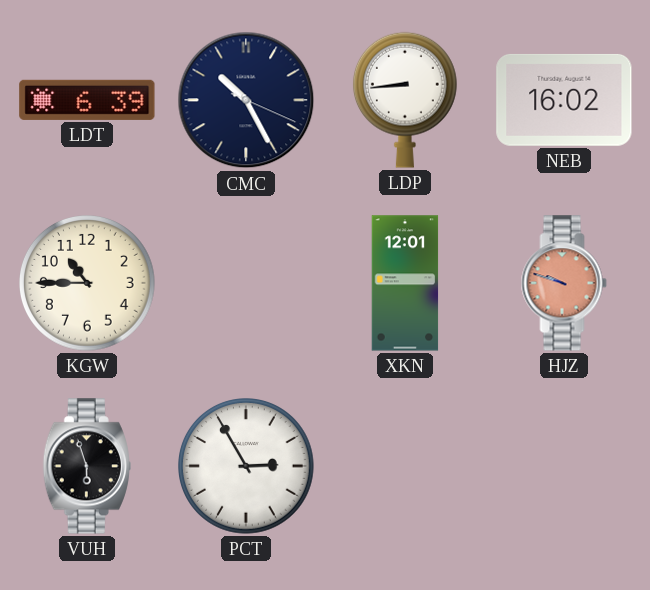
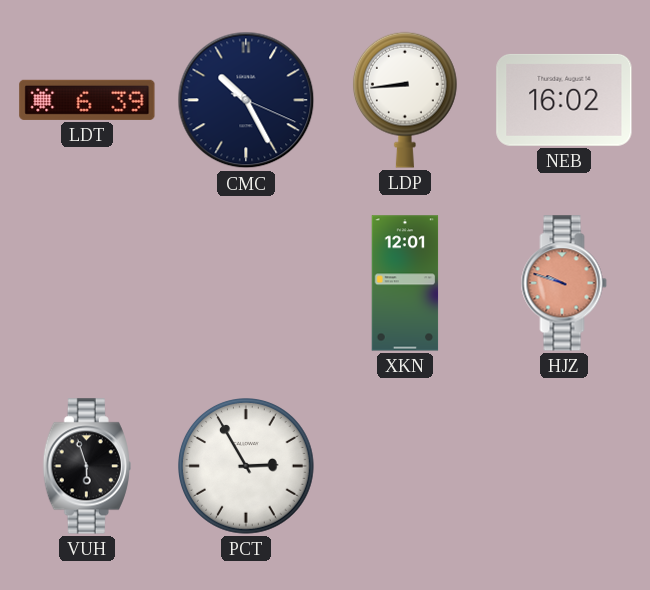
KGW: 10:45 -> none
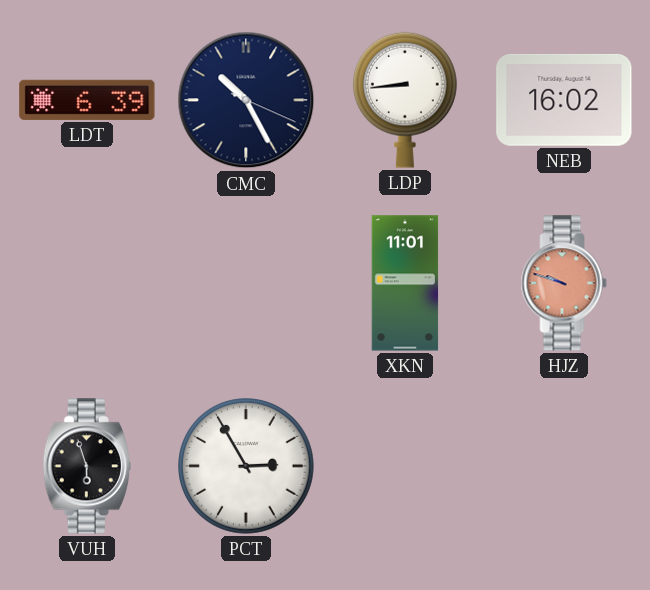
XKN: 12:01 -> 11:01
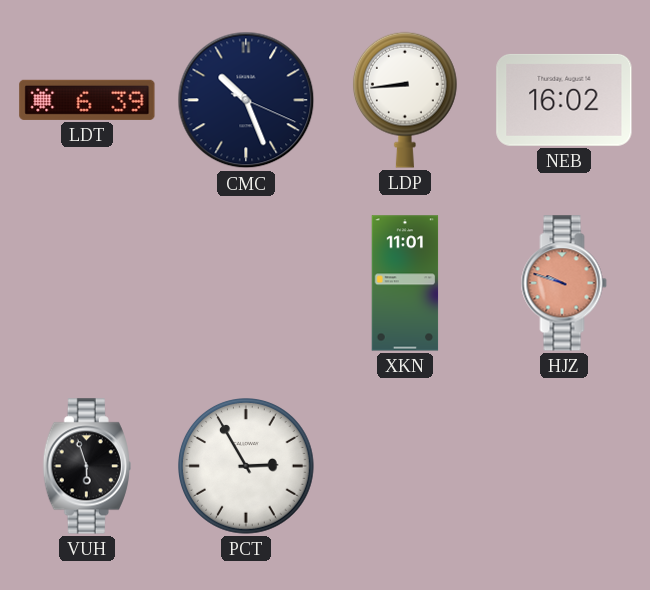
CMC: 10:25 -> 10:26
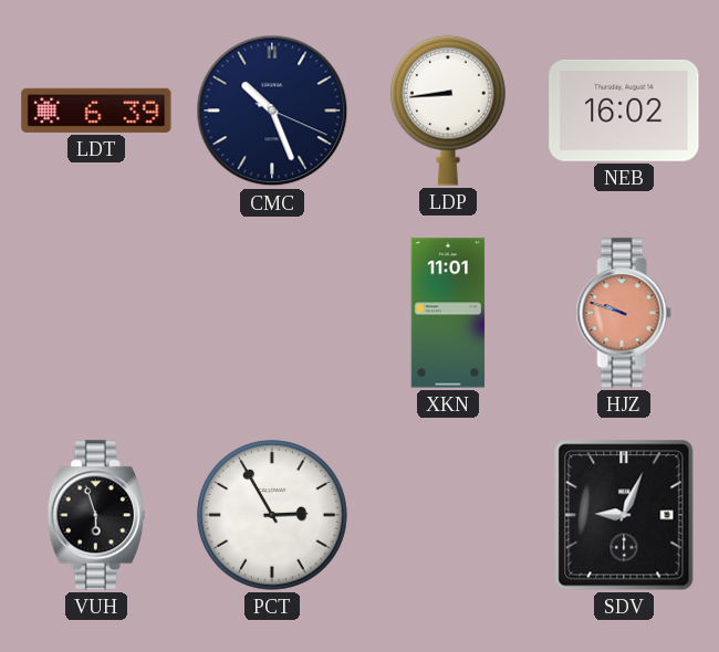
SDV: none -> 9:04
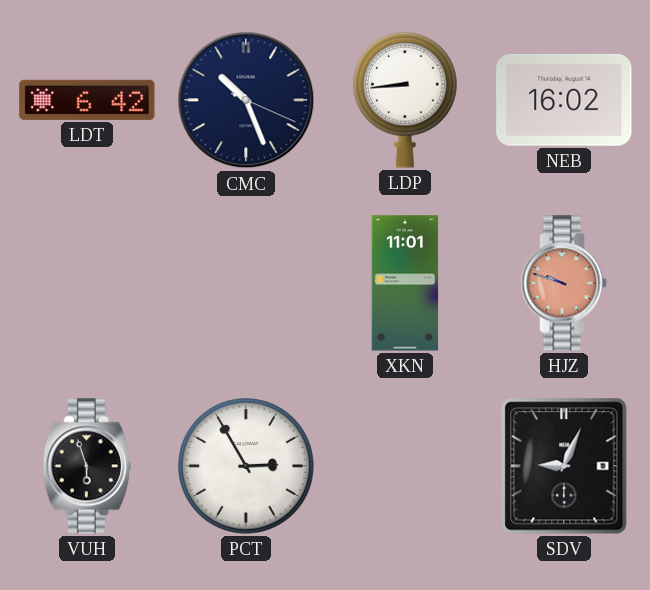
LDT: 6:39 -> 6:42
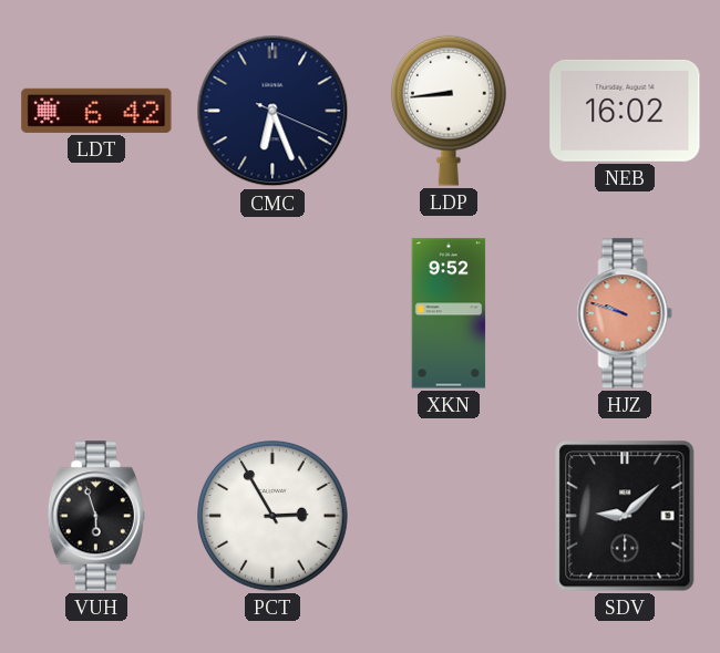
CMC: 10:26 -> 6:26
XKN: 11:01 -> 9:52
SDV: 9:04 -> 9:08
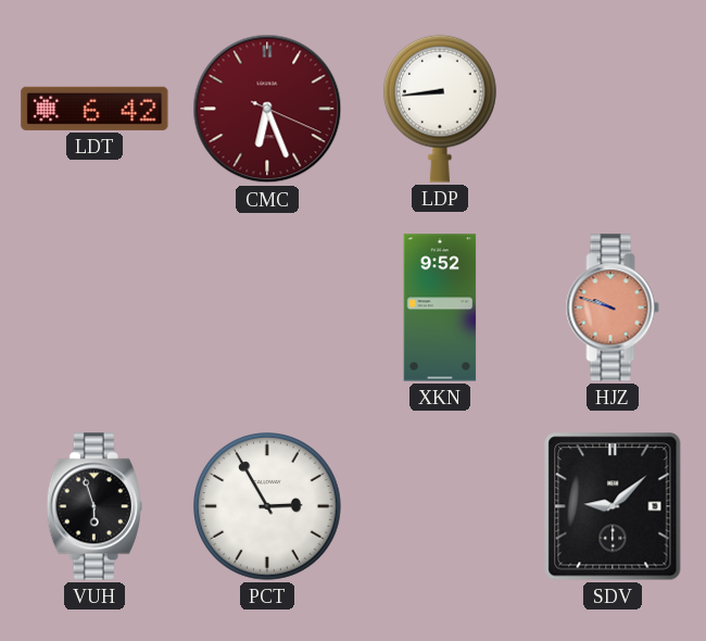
CMC dial: navy -> burgundy
NEB: 16:02 -> none
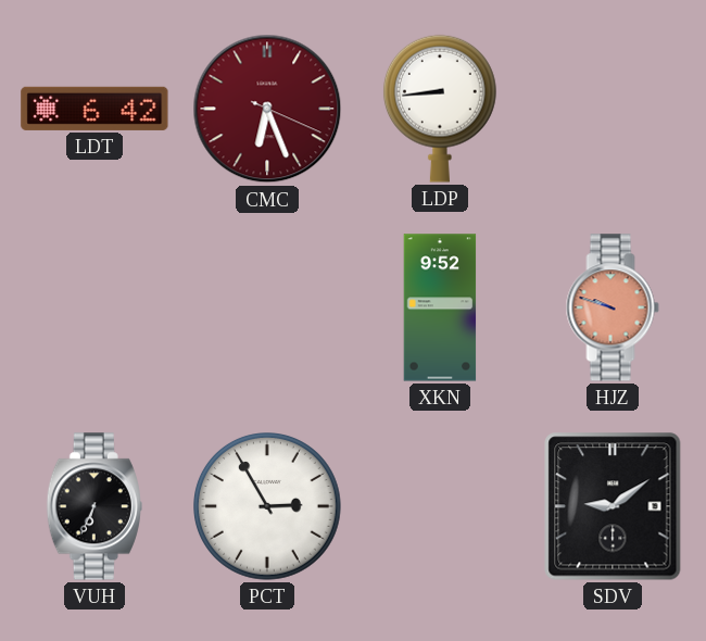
VUH: 5:57 -> 6:34
SDV: 9:08 -> 9:09
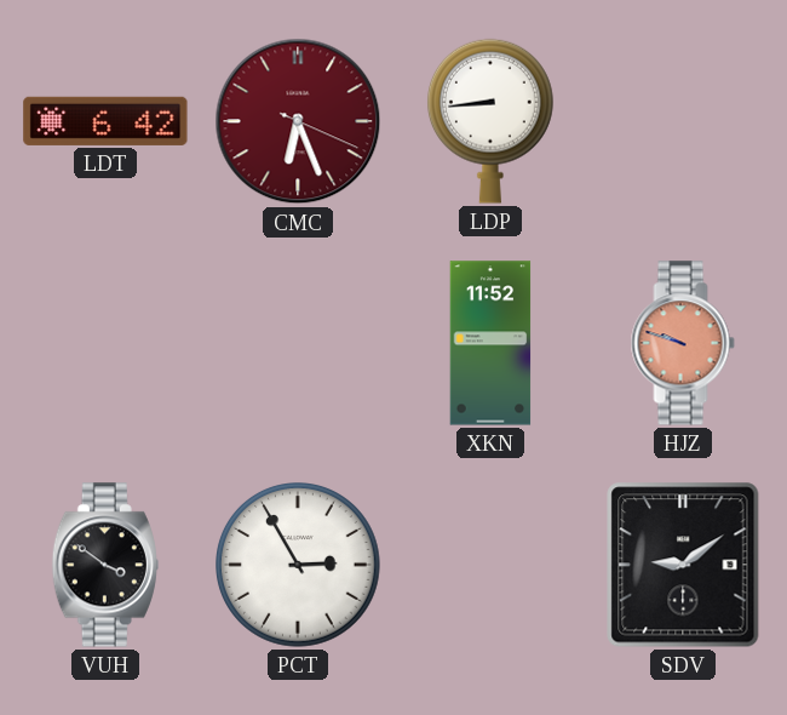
XKN: 9:52 -> 11:52
VUH: 6:34 -> 3:51
